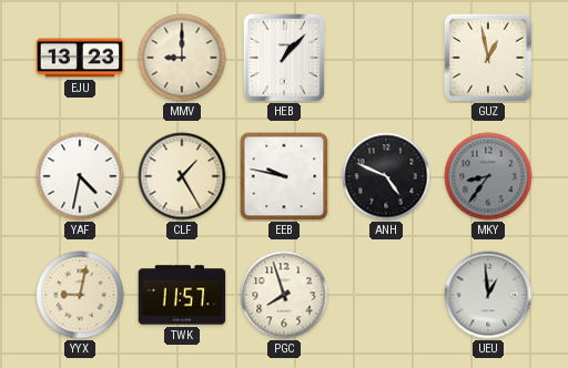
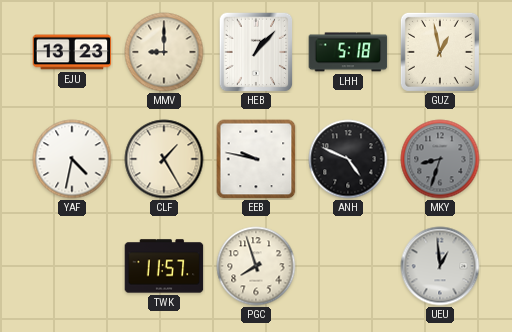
LHH: none -> 5:18
MKY: 8:36 -> 8:33
YYX: 9:02 -> none
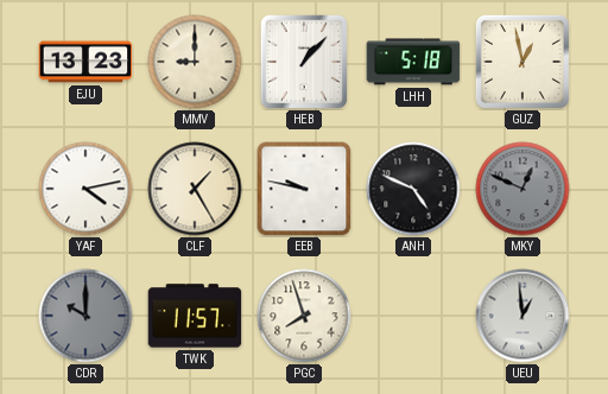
YAF: 4:32 -> 4:13
MKY: 8:33 -> 12:49
CDR: none -> 10:00
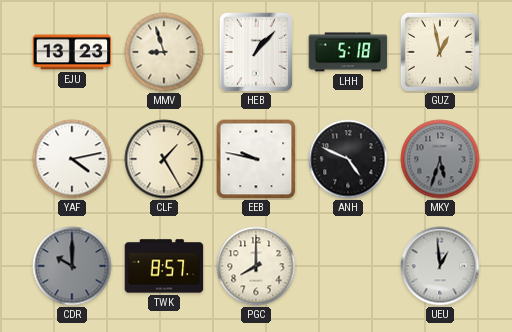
MMV: 9:00 -> 8:57
MKY: 12:49 -> 5:33
TWK: 11:57 -> 8:57
PGC: 7:57 -> 8:00
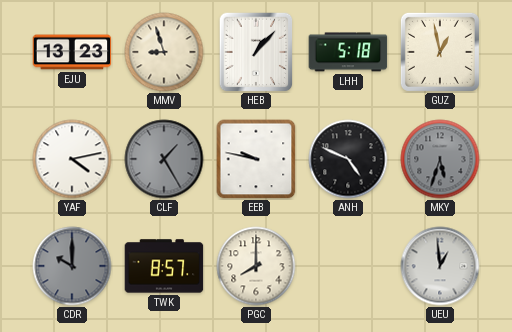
CLF dial: cream -> grey
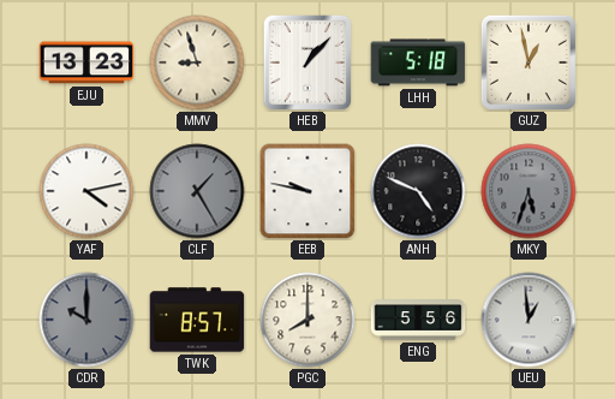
ENG: none -> 5:56
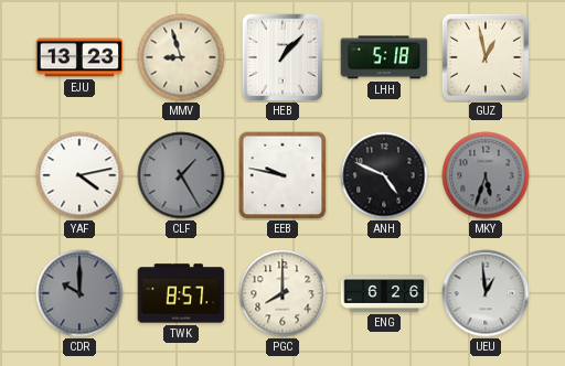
ENG: 5:56 -> 6:26
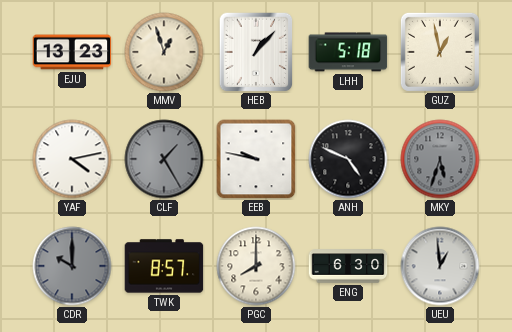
MMV: 8:57 -> 12:57
ENG: 6:26 -> 6:30
